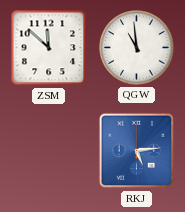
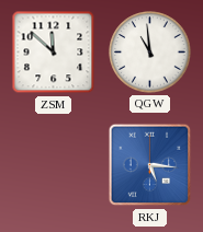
RKJ: 5:14 -> 5:16
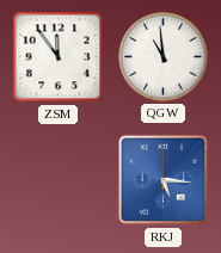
ZSM: 11:52 -> 11:54
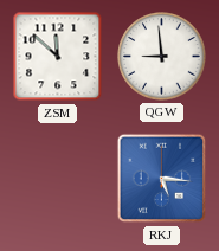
ZSM: 11:54 -> 11:52
QGW: 10:59 -> 8:59
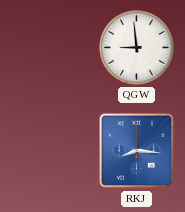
ZSM: 11:52 -> none
RKJ: 5:16 -> 8:16
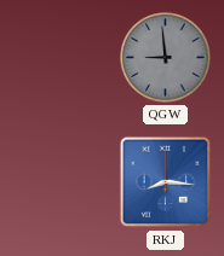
QGW dial: white -> grey
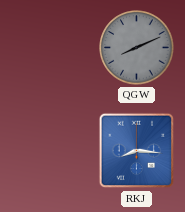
QGW: 8:59 -> 8:11
